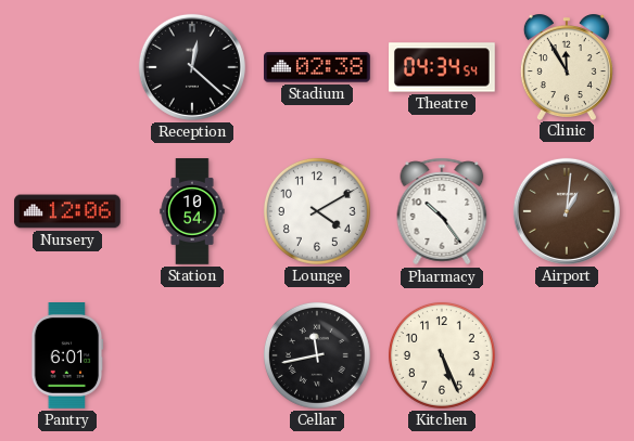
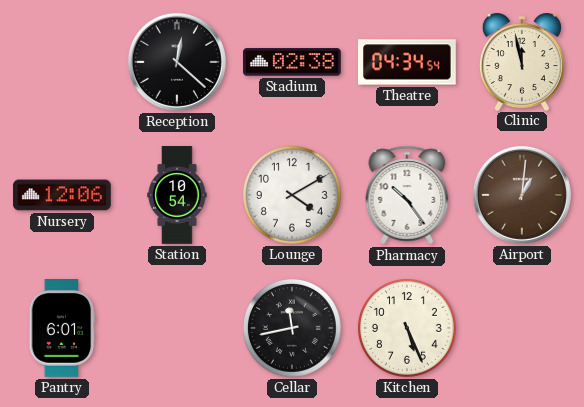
Clinic: 11:55 -> 11:58
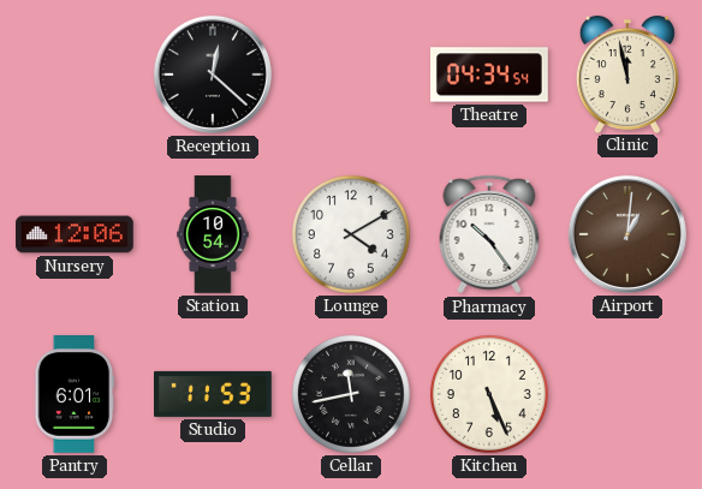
Stadium: 02:38 -> none
Studio: none -> 11:53
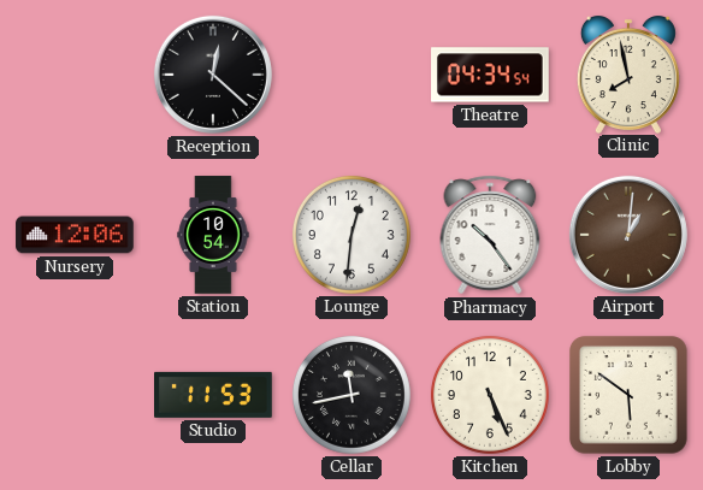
Clinic: 11:58 -> 7:58
Lounge: 4:10 -> 12:31
Pantry: 6:01 -> none
Lobby: none -> 5:51
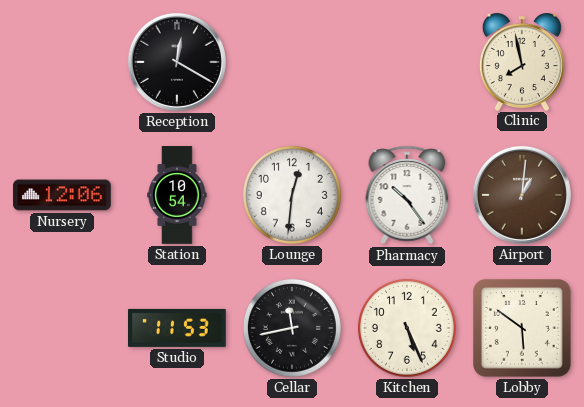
Reception: 12:22 -> 12:20
Theatre: 04:34 -> none
